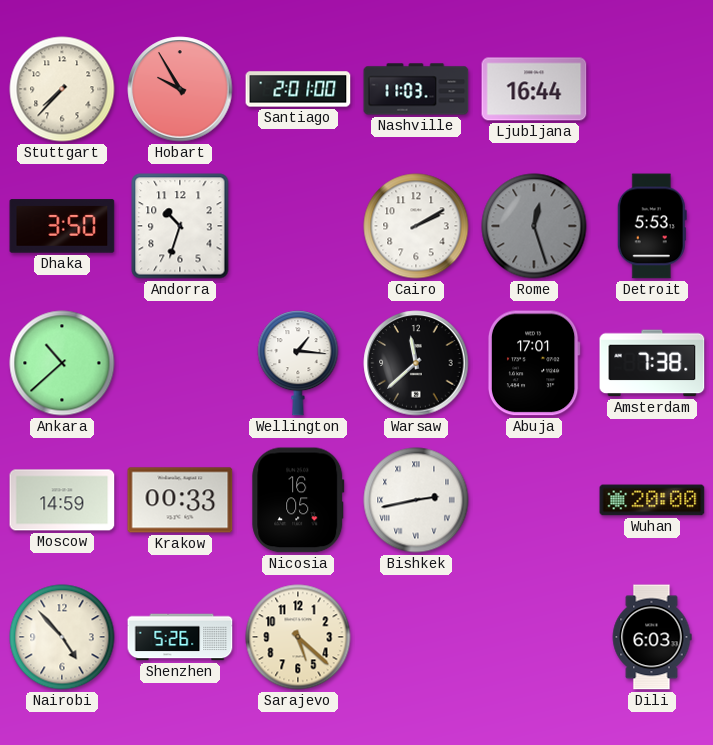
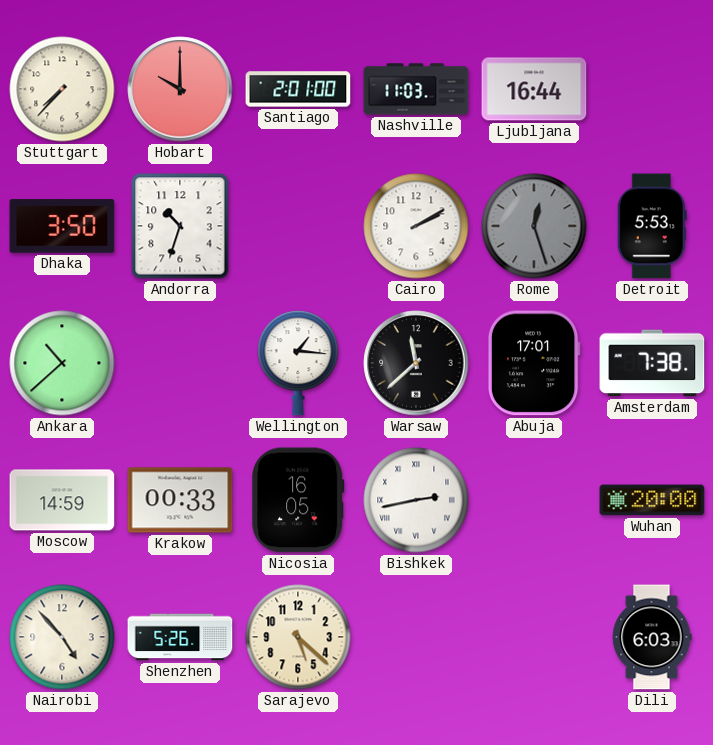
Hobart: 9:55 -> 10:00
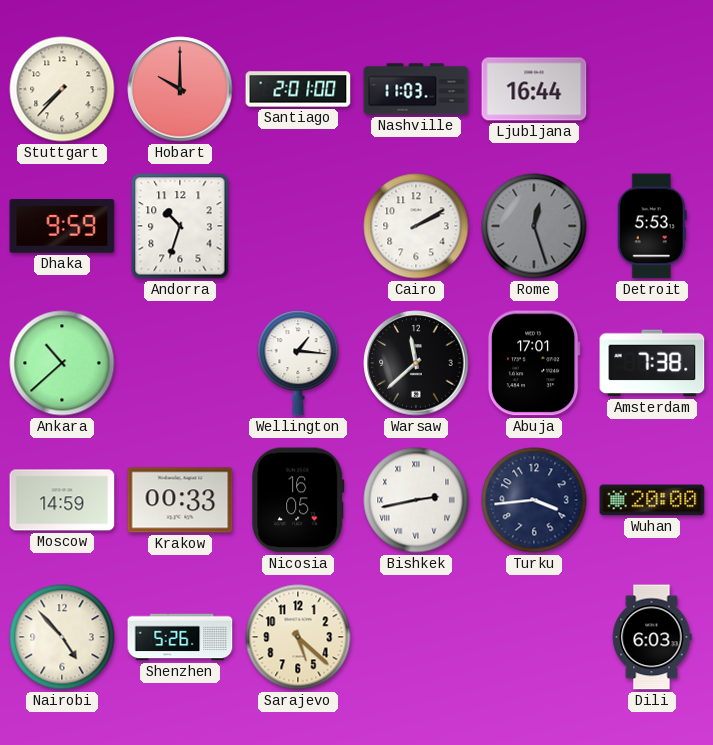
Dhaka: 3:50 -> 9:59
Turku: none -> 3:44
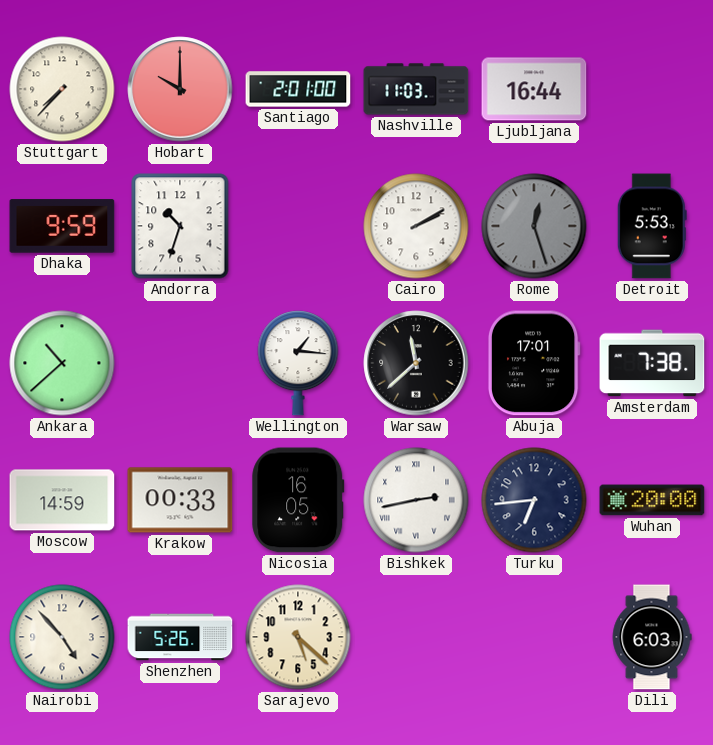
Turku: 3:44 -> 6:44
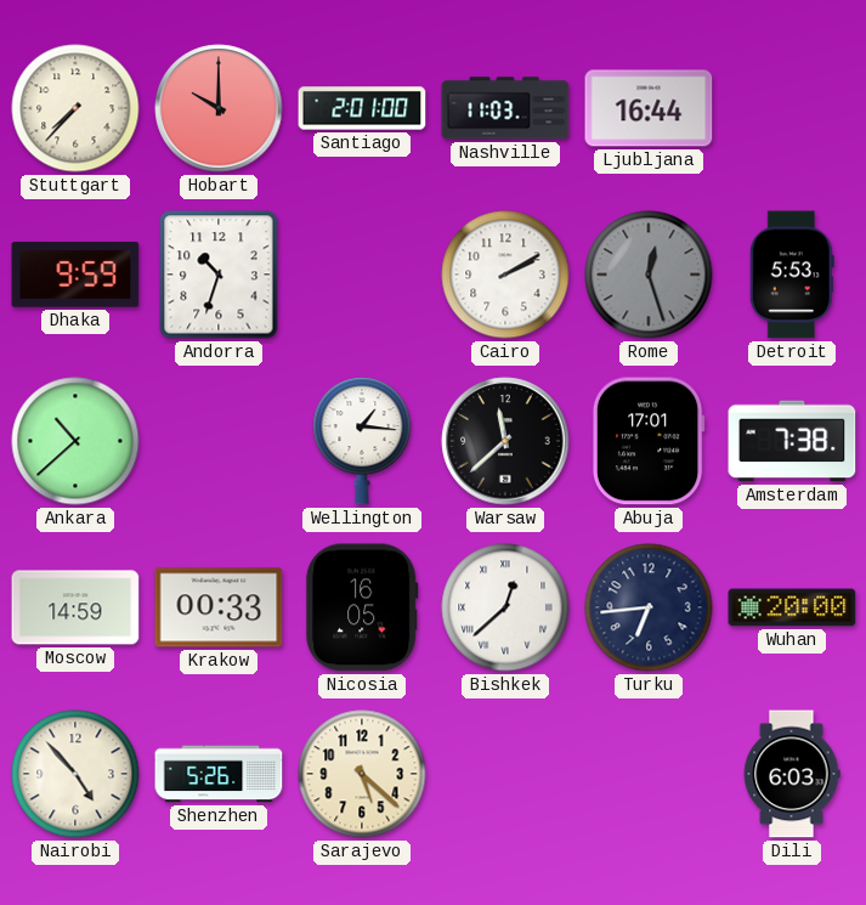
Bishkek: 2:43 -> 12:38
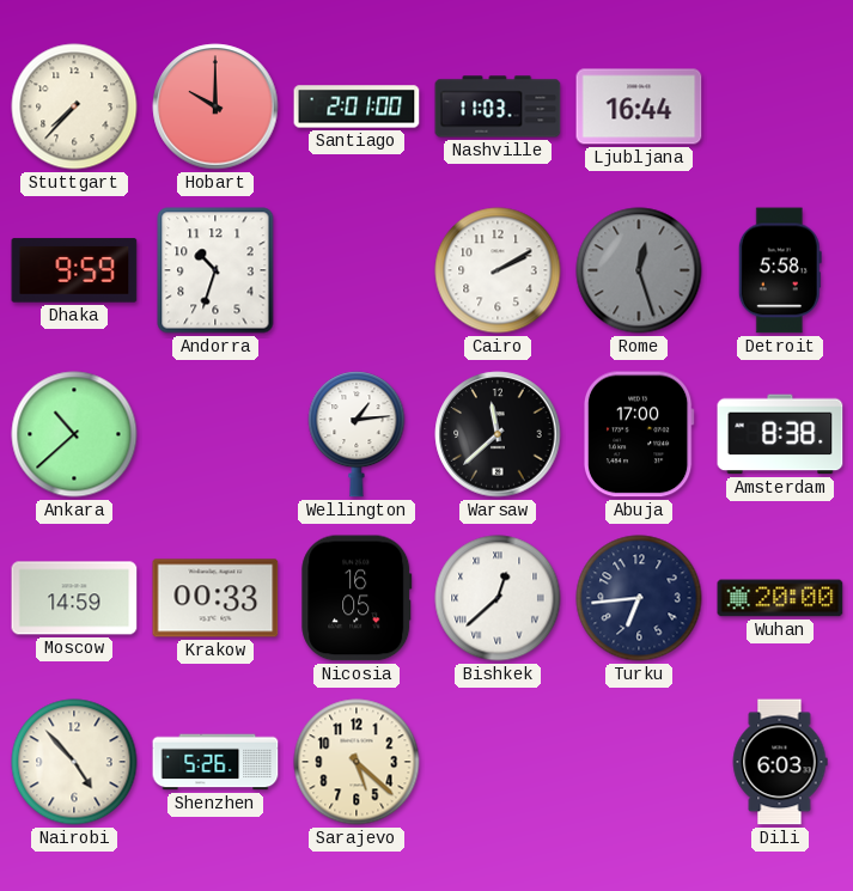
Detroit: 5:53 -> 5:58
Wellington: 1:16 -> 1:14
Abuja: 17:01 -> 17:00
Amsterdam: 7:38 -> 8:38
